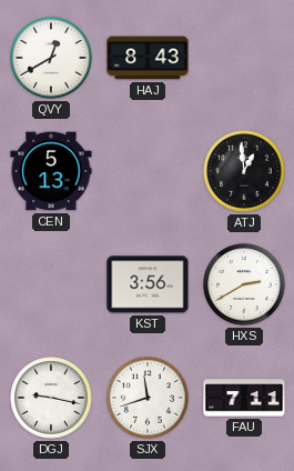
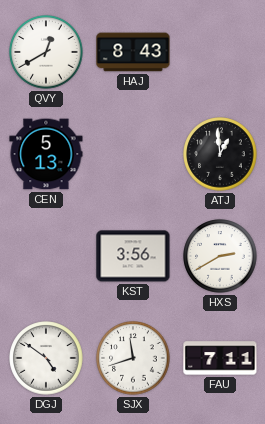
DGJ: 9:17 -> 4:51
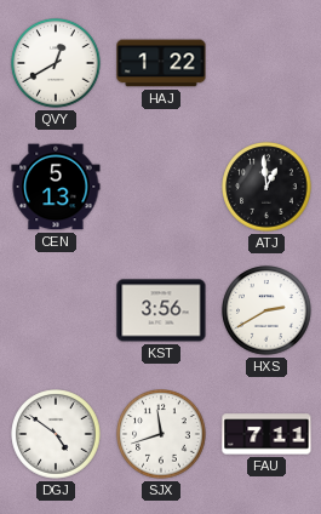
HAJ: 8:43 -> 1:22
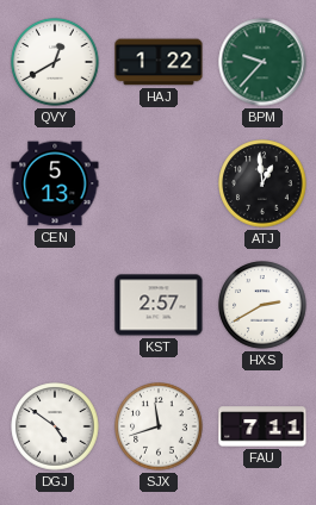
BPM: none -> 9:37
KST: 3:56 -> 2:57
